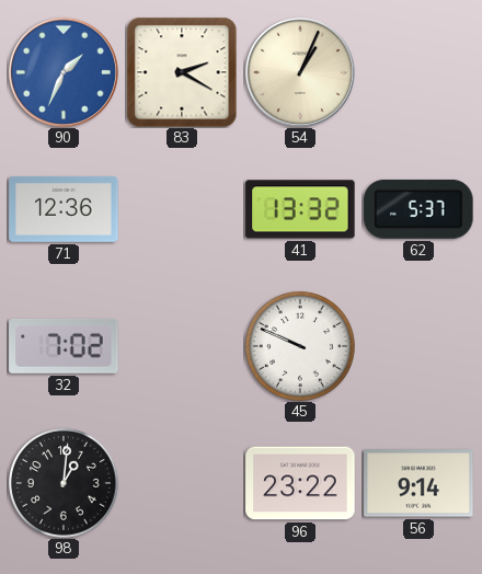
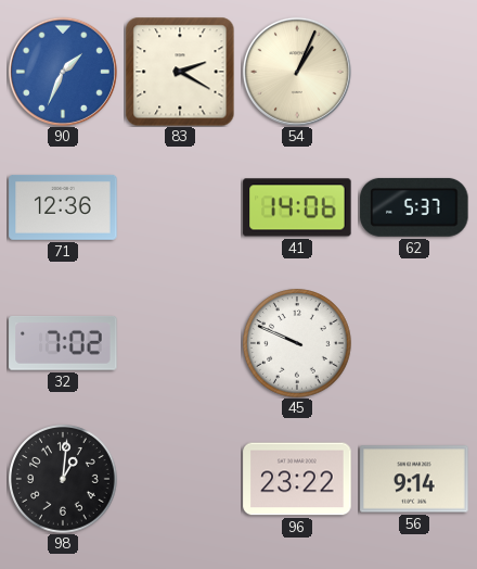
41: 13:32 -> 14:06
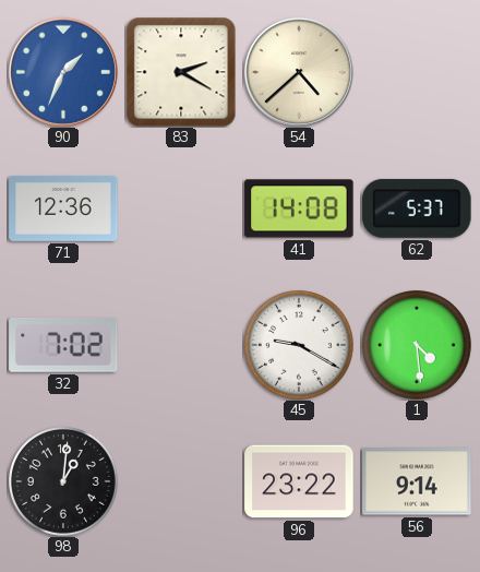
54: 1:04 -> 4:38
41: 14:06 -> 14:08
45: 9:49 -> 9:20
1: none -> 4:29
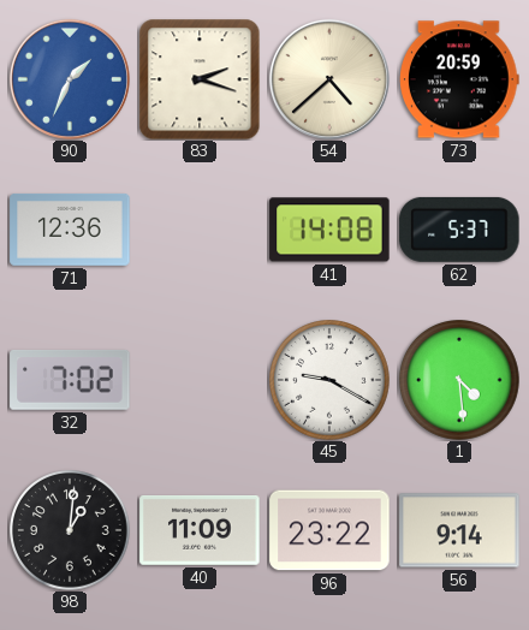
83: 2:20 -> 2:18
73: none -> 20:59
40: none -> 11:09
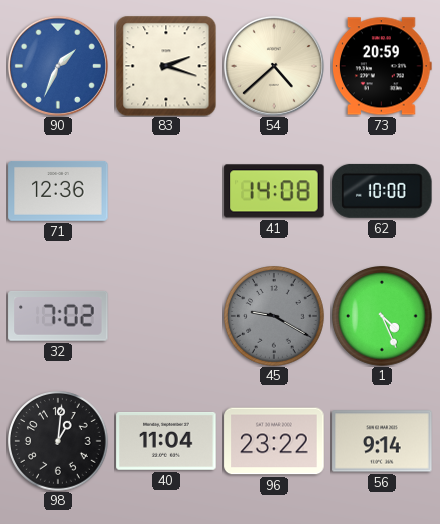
62: 5:37 -> 10:00
45 dial: white -> grey
1: 4:29 -> 4:26
40: 11:09 -> 11:04
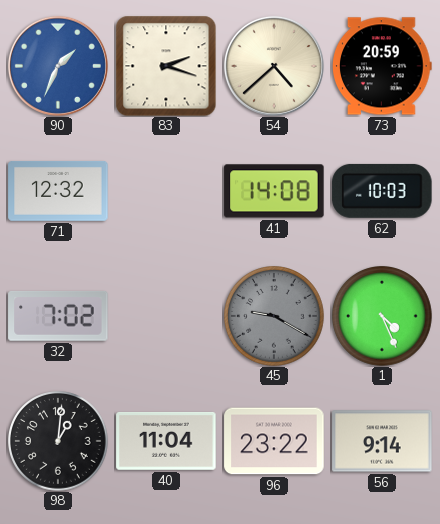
71: 12:36 -> 12:32
62: 10:00 -> 10:03
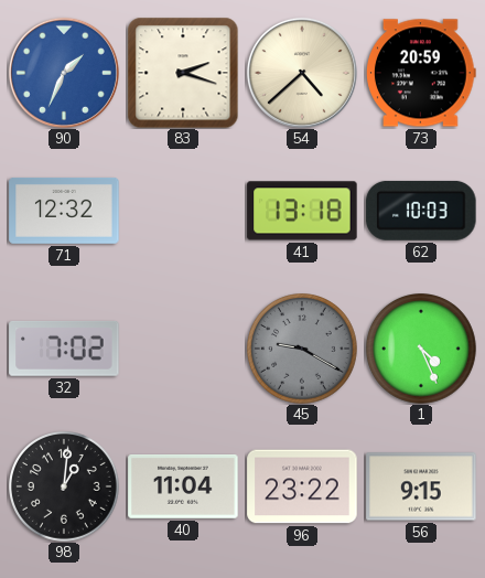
41: 14:08 -> 13:18
56: 9:14 -> 9:15
